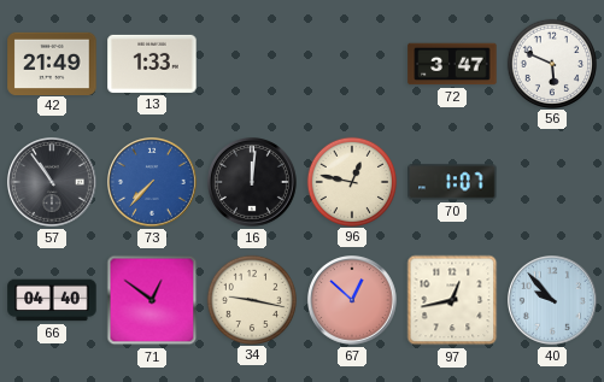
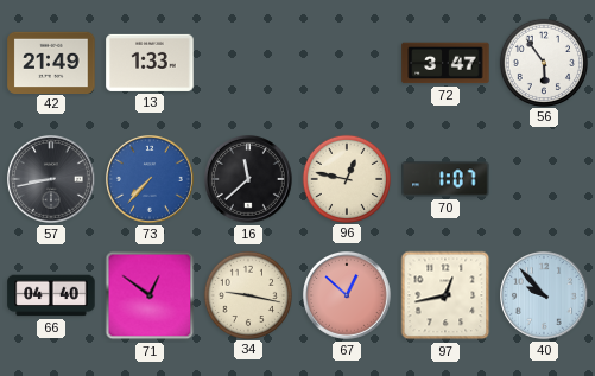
56: 5:49 -> 5:54
57: 10:54 -> 8:43
16: 12:01 -> 11:38
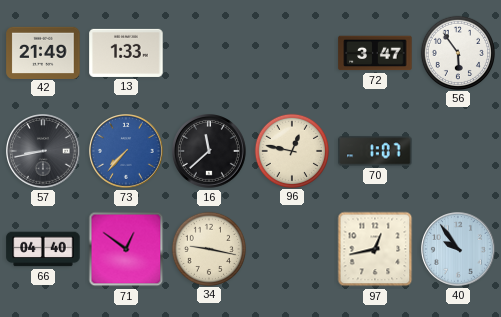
67: 12:52 -> none
40: 9:53 -> 9:54
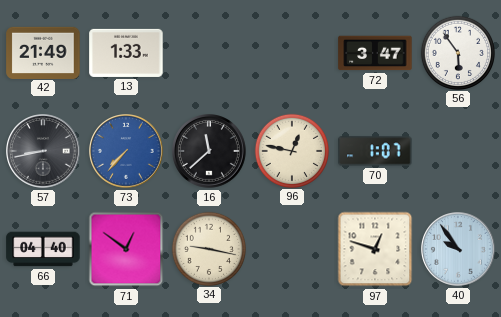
97: 12:43 -> 12:48
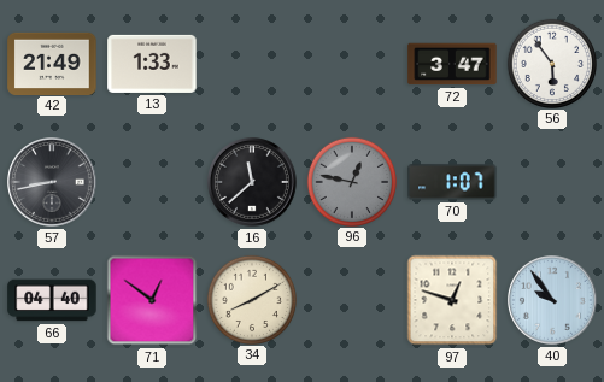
73: 7:37 -> none
96 dial: cream -> grey
34: 9:17 -> 8:10
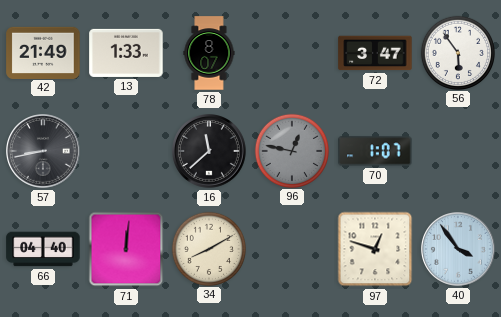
78: none -> 8:07
71: 12:51 -> 12:01
40: 9:54 -> 3:54
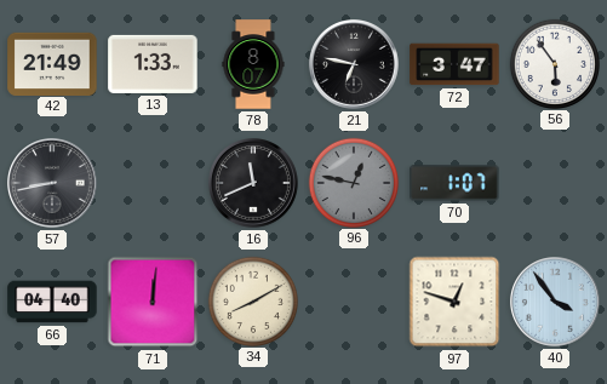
21: none -> 6:47
16: 11:38 -> 11:41
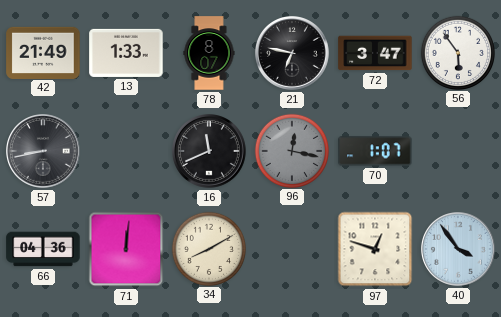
96: 12:47 -> 12:17
66: 04:40 -> 04:36
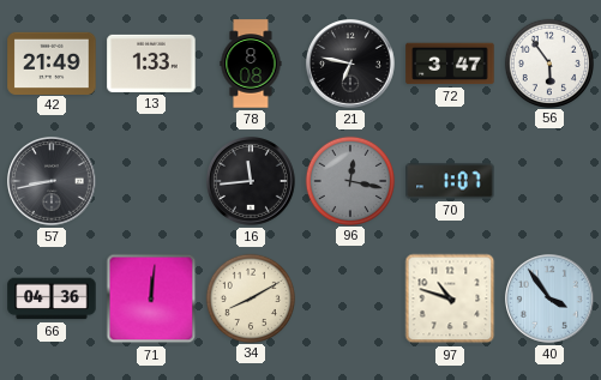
78: 8:07 -> 8:08
16: 11:41 -> 11:44
97: 12:48 -> 10:48
